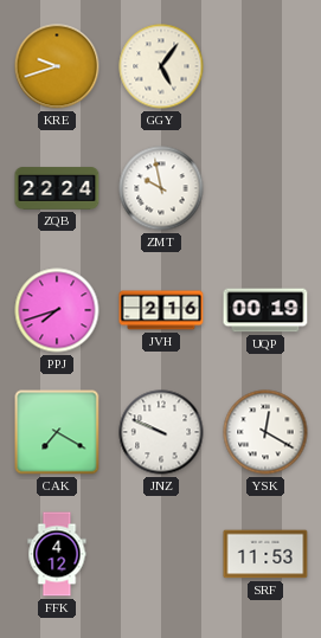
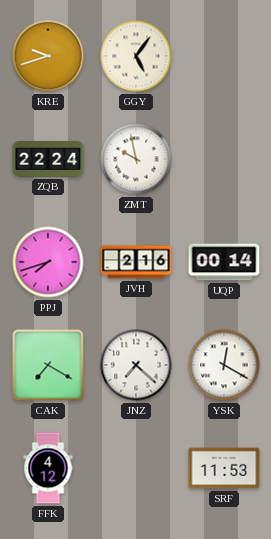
UQP: 00:19 -> 00:14
JNZ: 9:49 -> 7:22
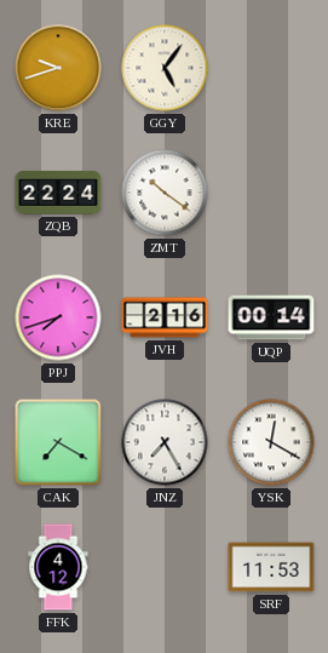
ZMT: 9:58 -> 10:21
JNZ: 7:22 -> 7:25
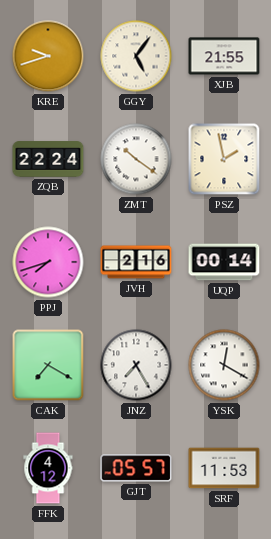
XJB: none -> 21:55
PSZ: none -> 1:58
GJT: none -> 05:57
